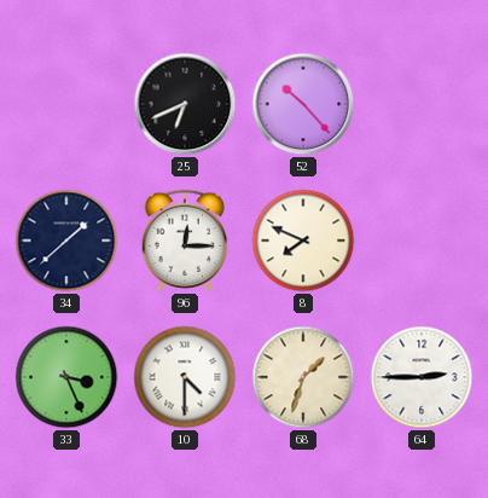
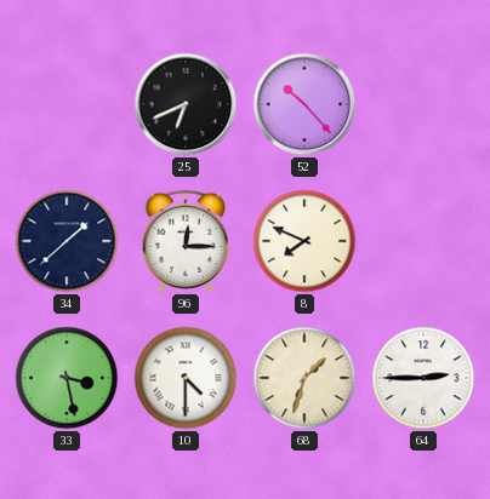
33: 3:26 -> 3:28
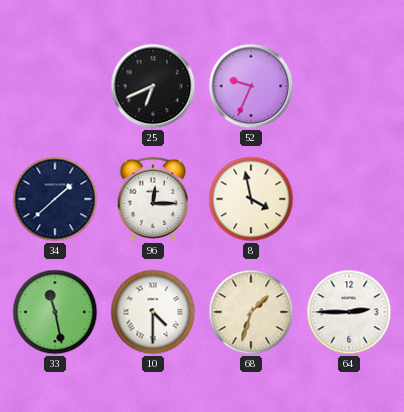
52: 10:23 -> 9:34
8: 7:49 -> 3:58
33: 3:28 -> 11:28
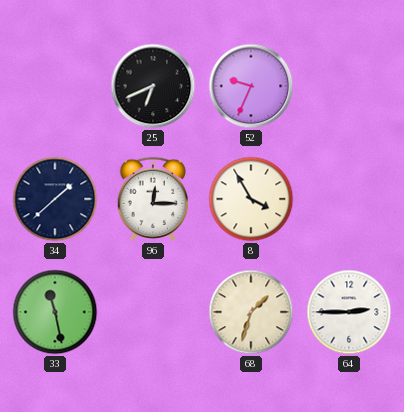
8: 3:58 -> 3:55
10: 4:30 -> none
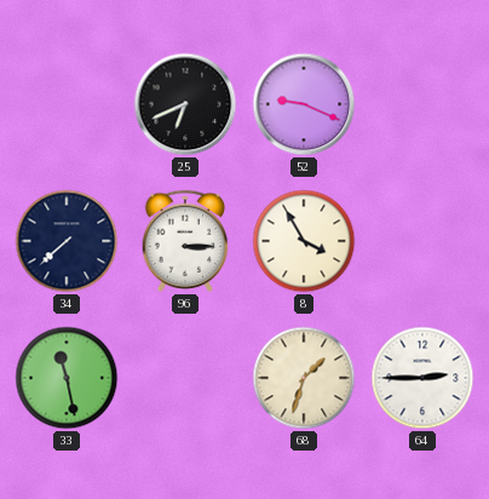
52: 9:34 -> 9:19
34: 1:38 -> 7:38
96: 12:15 -> 3:15
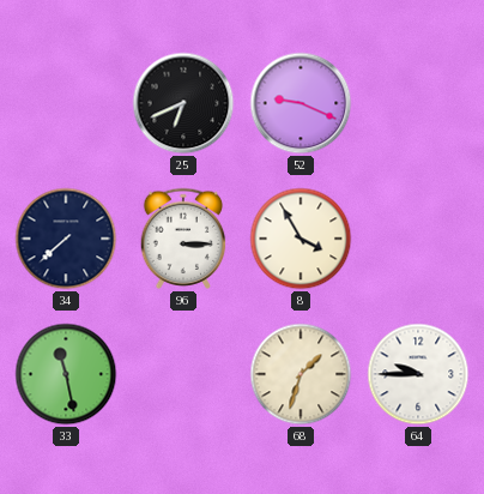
64: 2:45 -> 9:45
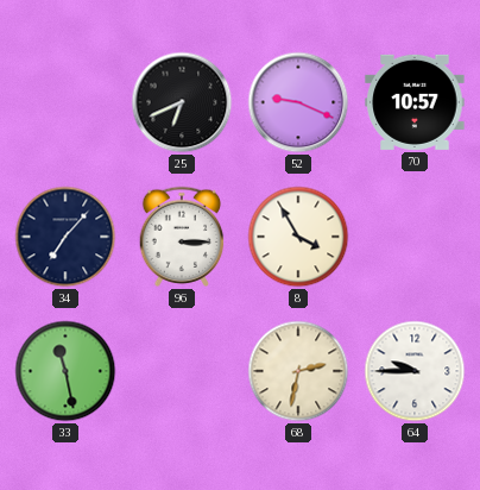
70: none -> 10:57
34: 7:38 -> 7:07
68: 1:33 -> 2:32
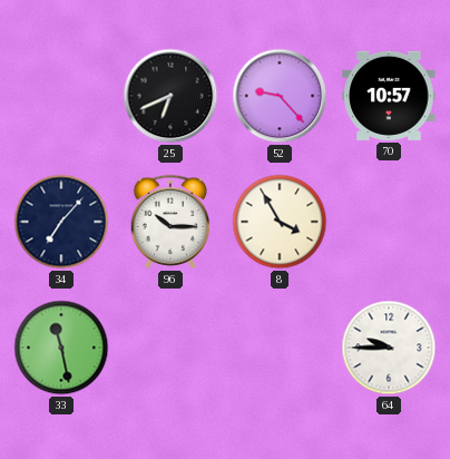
52: 9:19 -> 9:23
96: 3:15 -> 10:15
68: 2:32 -> none
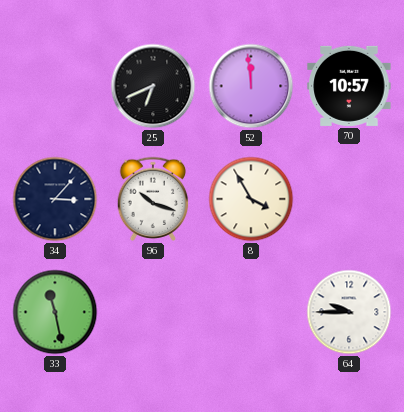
52: 9:23 -> 11:59
34: 7:07 -> 3:07
96: 10:15 -> 10:18
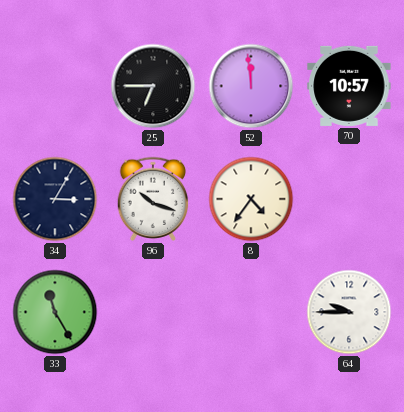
25: 6:41 -> 6:45
34: 3:07 -> 3:05
8: 3:55 -> 4:36
33: 11:28 -> 11:25
